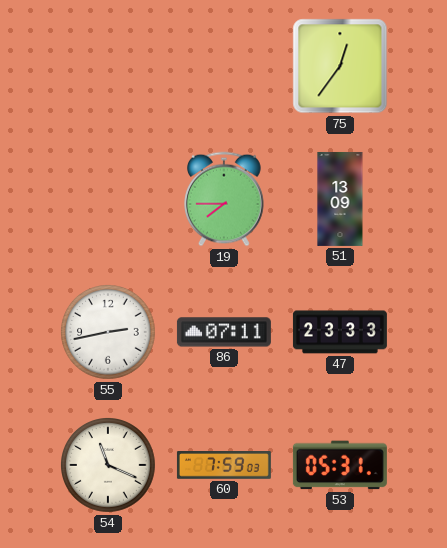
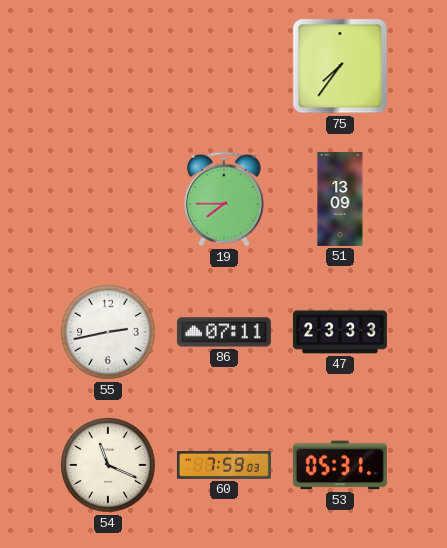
75: 12:36 -> 7:36
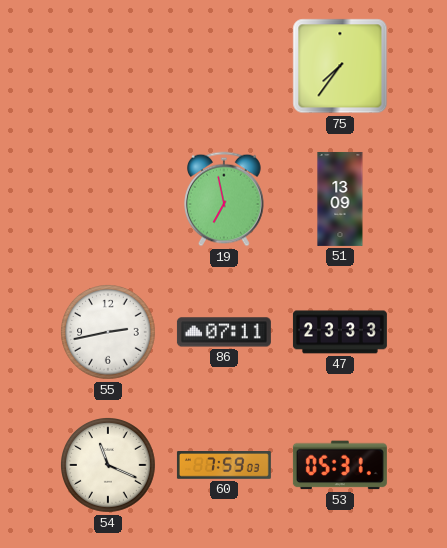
19: 7:45 -> 6:58
